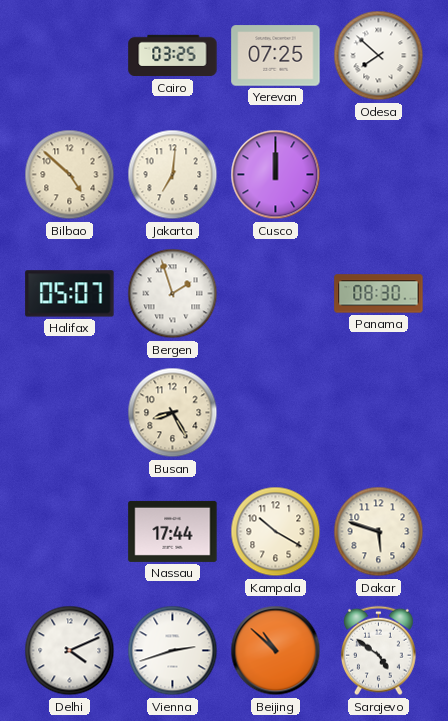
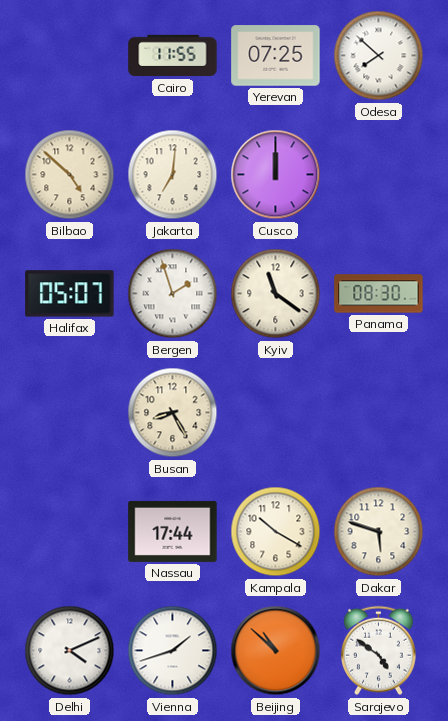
Cairo: 03:25 -> 11:55
Kyiv: none -> 11:21
Vienna: 2:42 -> 1:42
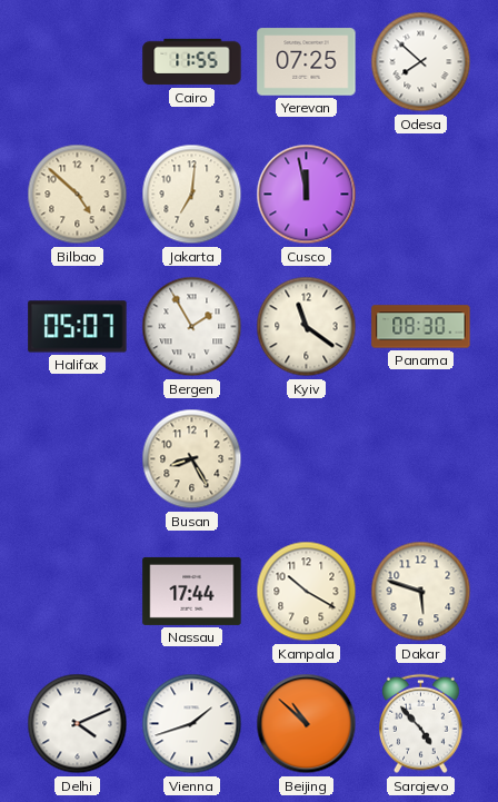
Cusco: 12:00 -> 11:58
Bergen: 1:57 -> 1:55
Sarajevo: 4:51 -> 4:53
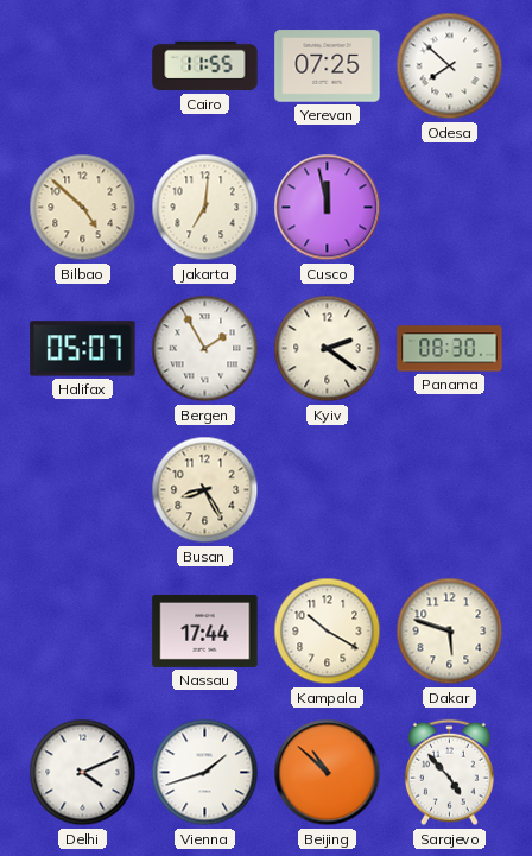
Kyiv: 11:21 -> 2:21
